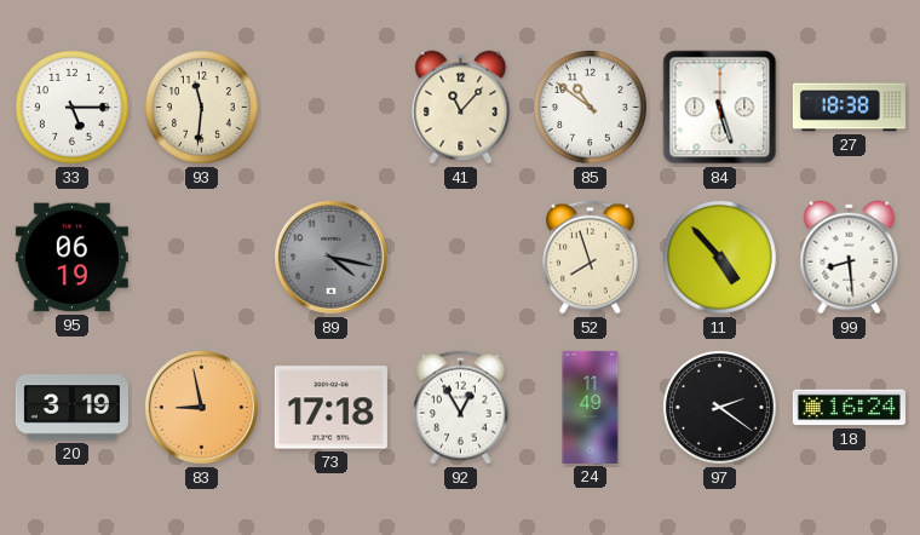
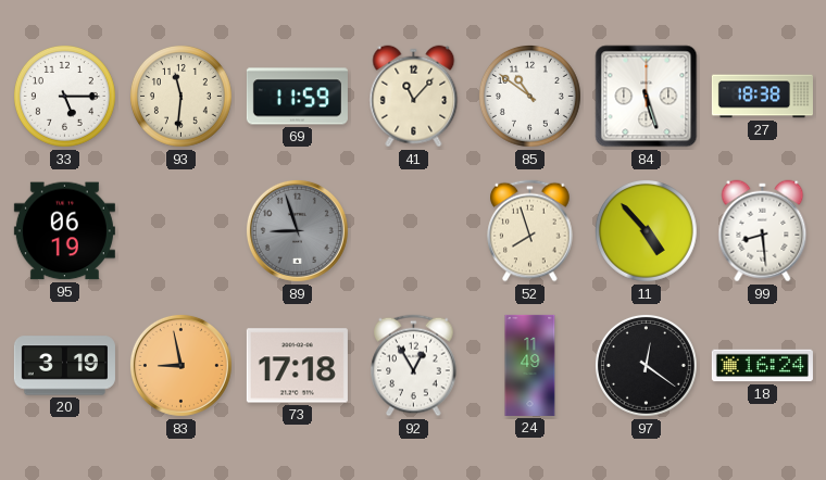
69: none -> 11:59
89: 4:17 -> 8:57
97: 2:21 -> 12:21
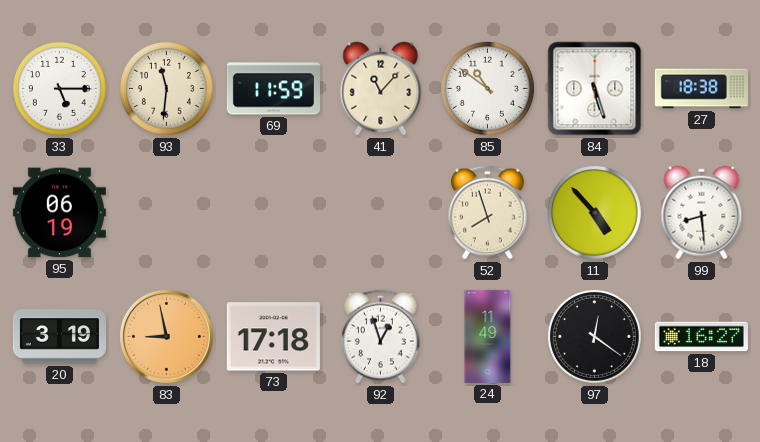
89: 8:57 -> none
92: 12:55 -> 12:57
18: 16:24 -> 16:27
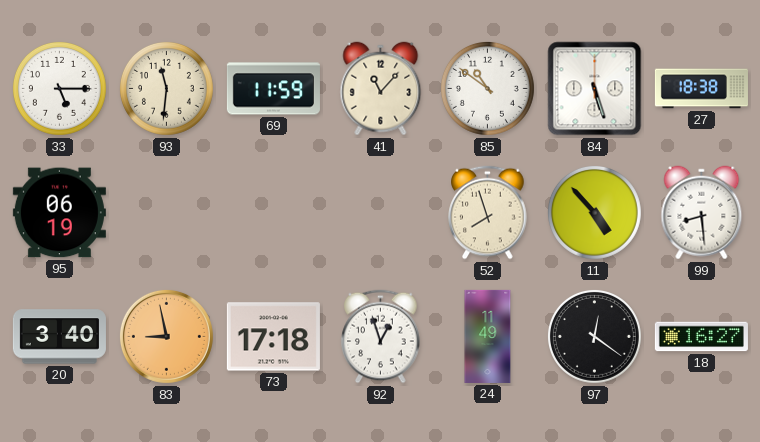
20: 3:19 -> 3:40
